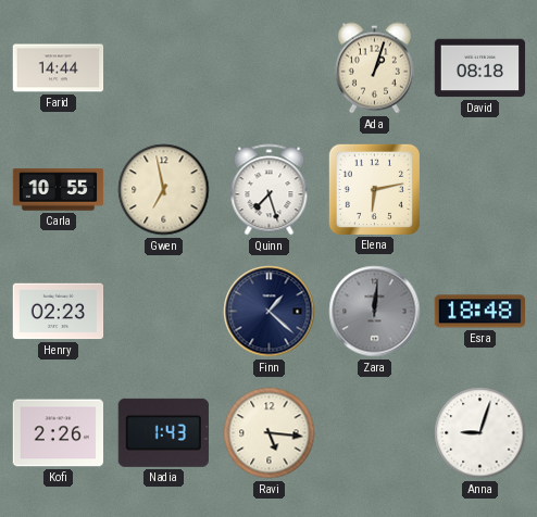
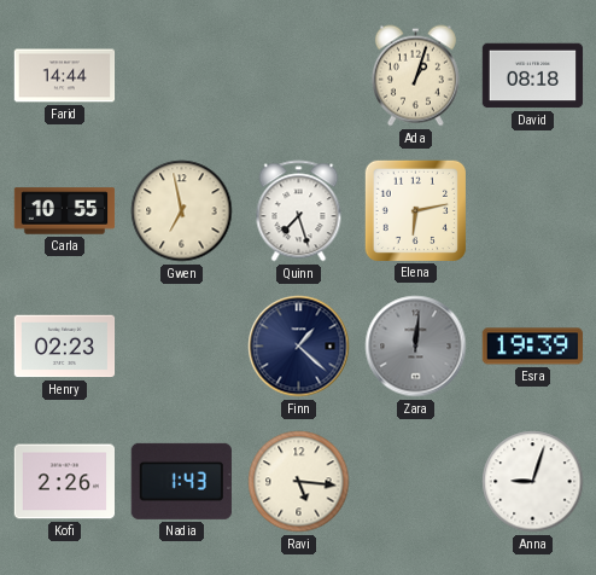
Esra: 18:48 -> 19:39
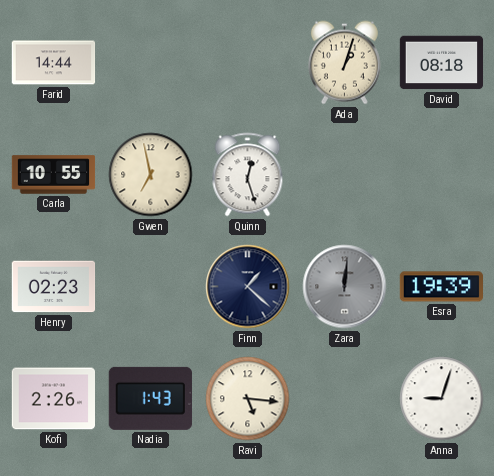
Quinn: 7:27 -> 12:27
Elena: 6:13 -> none
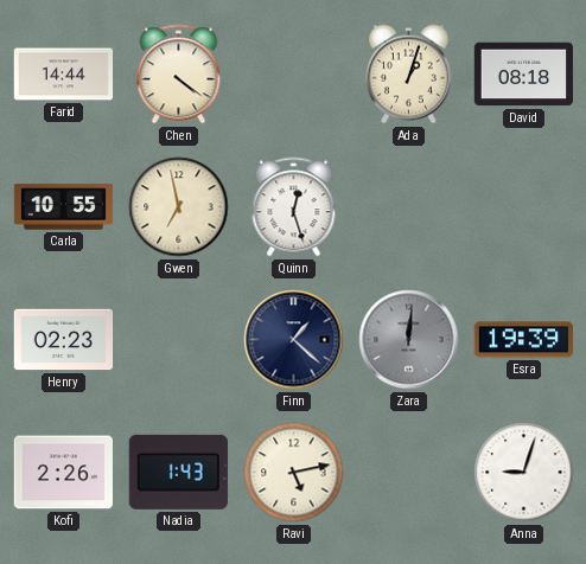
Chen: none -> 4:21
Ravi: 5:16 -> 5:13
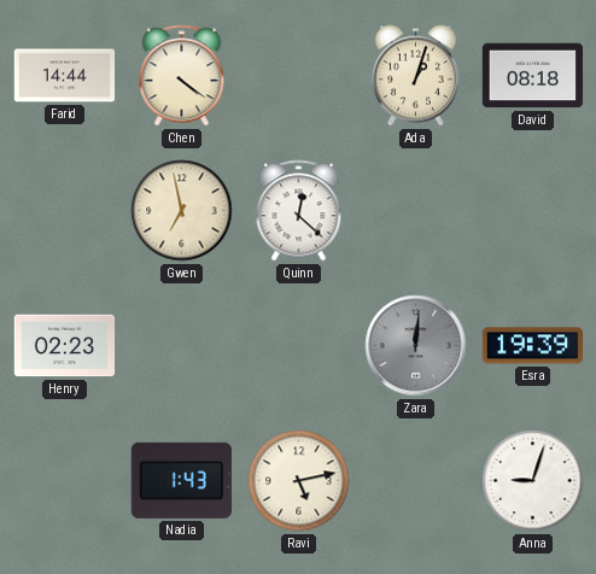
Carla: 10:55 -> none
Quinn: 12:27 -> 12:22
Finn: 1:22 -> none
Kofi: 2:26 -> none
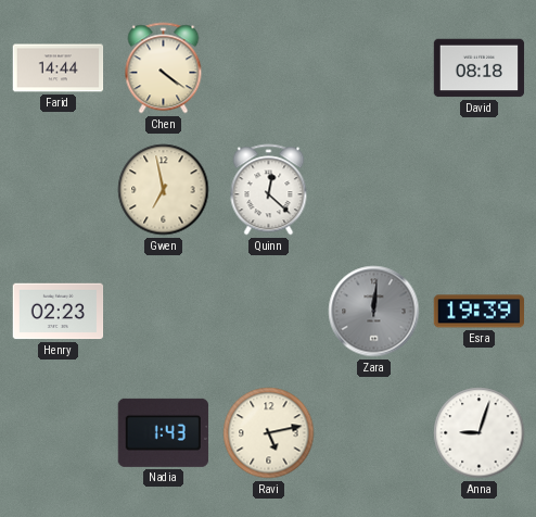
Ada: 1:03 -> none
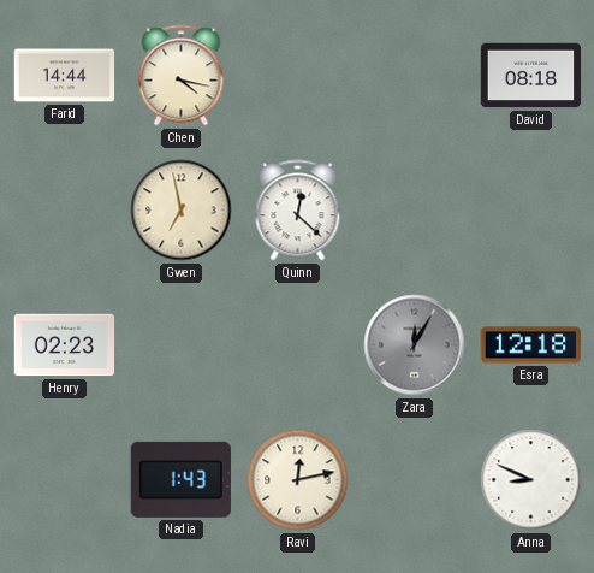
Chen: 4:21 -> 4:17
Zara: 12:01 -> 12:05
Esra: 19:39 -> 12:18
Ravi: 5:13 -> 12:13
Anna: 9:03 -> 8:49
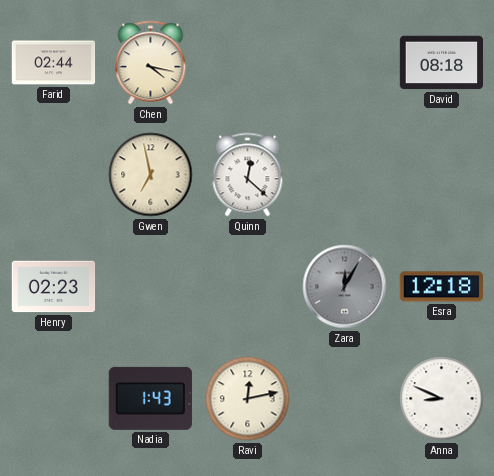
Farid: 14:44 -> 02:44
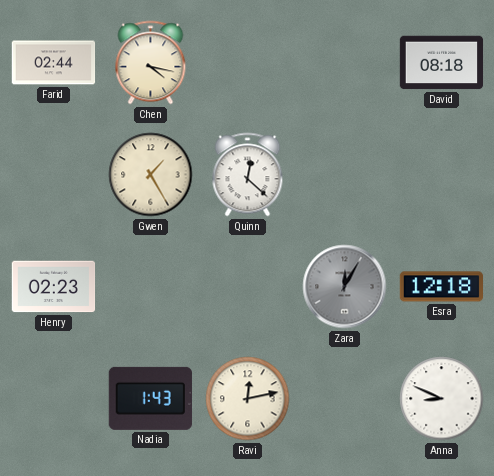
Gwen: 6:58 -> 1:25
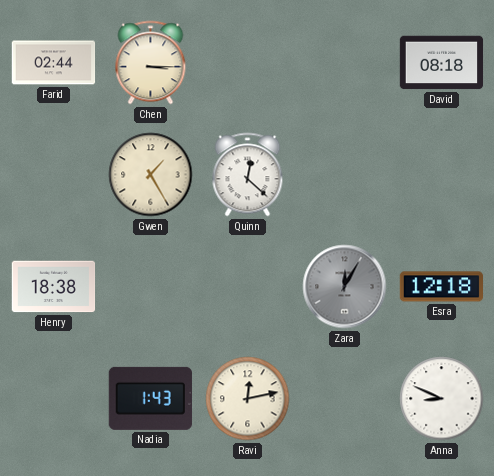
Chen: 4:17 -> 3:15
Henry: 02:23 -> 18:38
